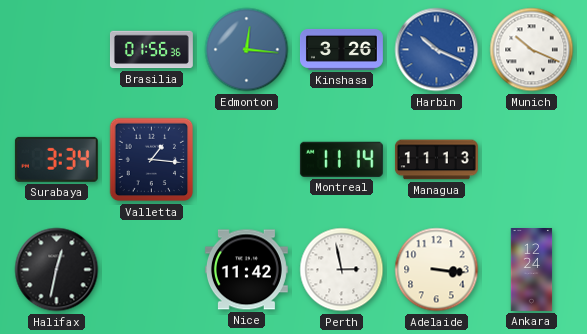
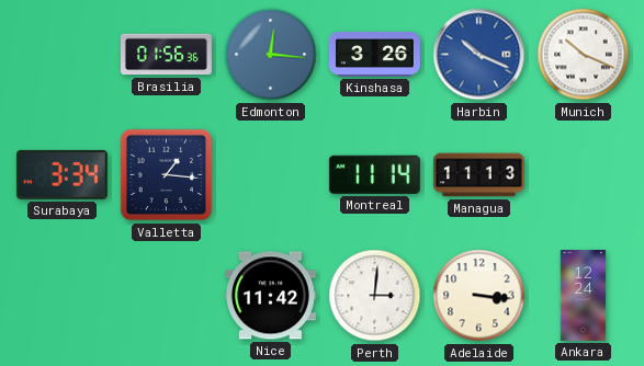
Halifax: 12:32 -> none
Perth: 2:58 -> 3:01
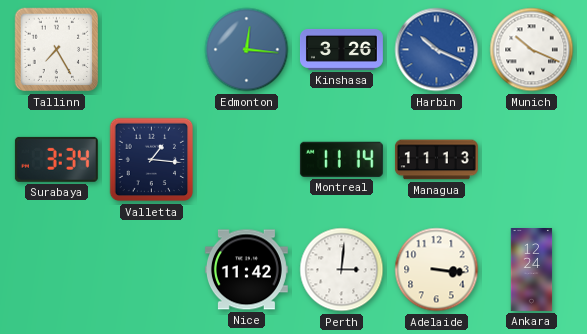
Tallinn: none -> 7:25
Brasilia: 01:56 -> none
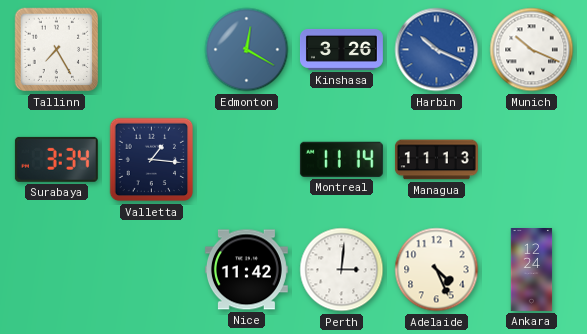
Edmonton: 12:16 -> 12:20
Adelaide: 3:16 -> 4:26
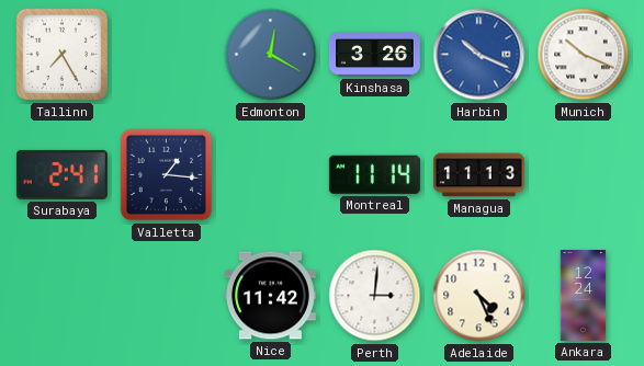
Surabaya: 3:34 -> 2:41
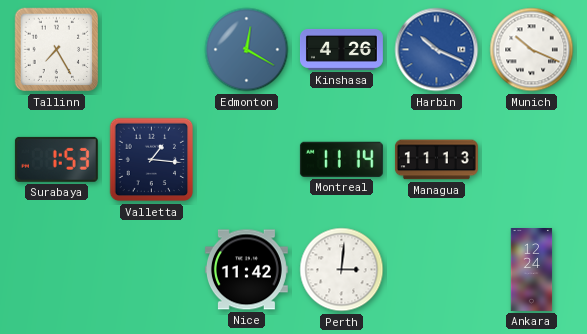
Kinshasa: 3:26 -> 4:26
Surabaya: 2:41 -> 1:53
Adelaide: 4:26 -> none
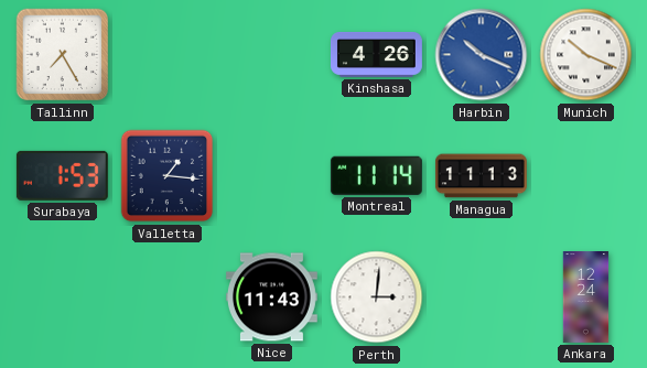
Edmonton: 12:20 -> none
Nice: 11:42 -> 11:43
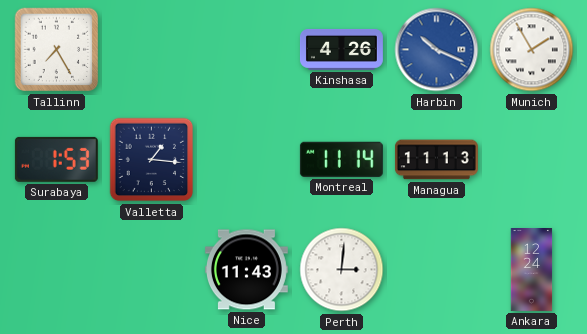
Munich: 10:19 -> 1:55
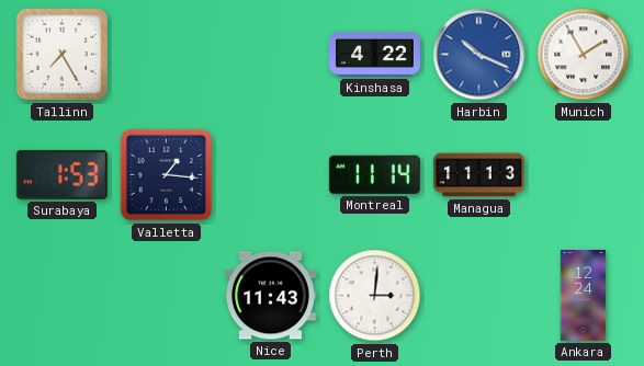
Kinshasa: 4:26 -> 4:22
